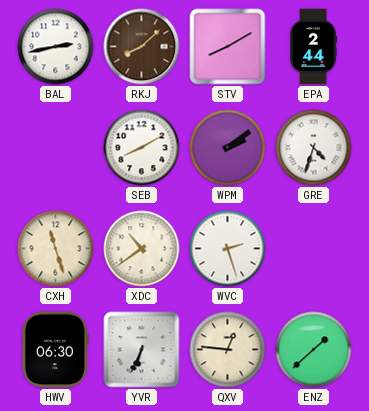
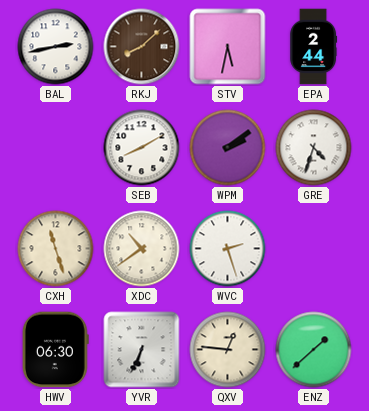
STV: 8:10 -> 5:32
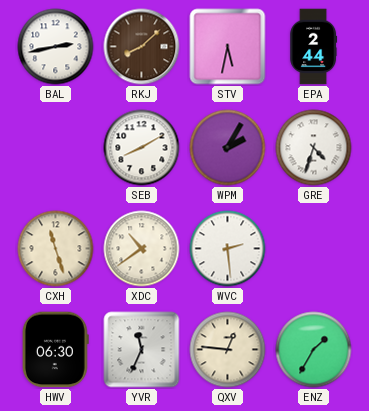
WPM: 2:09 -> 2:05
WVC: 2:27 -> 2:29
YVR: 6:34 -> 11:34
ENZ: 1:38 -> 1:35
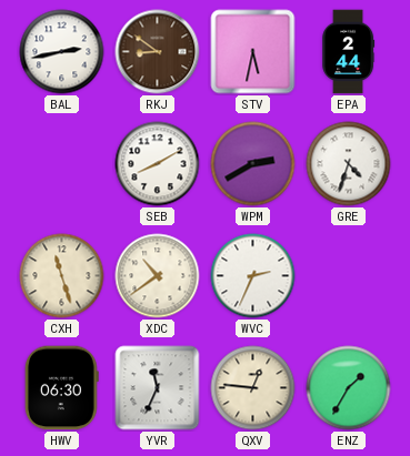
RKJ: 8:08 -> 8:51
WPM: 2:05 -> 2:40
WVC: 2:29 -> 2:34
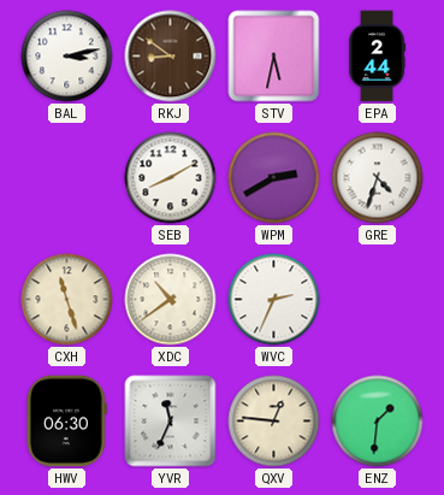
BAL: 2:43 -> 3:13
ENZ: 1:35 -> 1:31
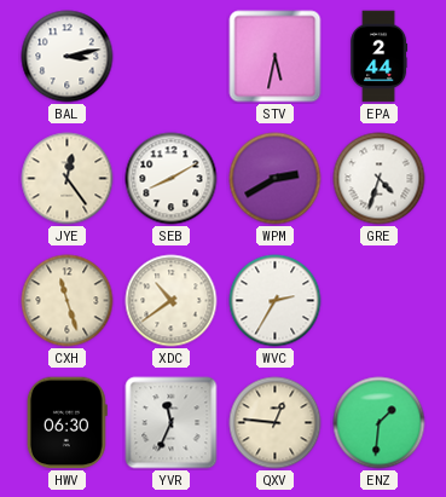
RKJ: 8:51 -> none
JYE: none -> 12:24
WVC: 2:34 -> 2:35
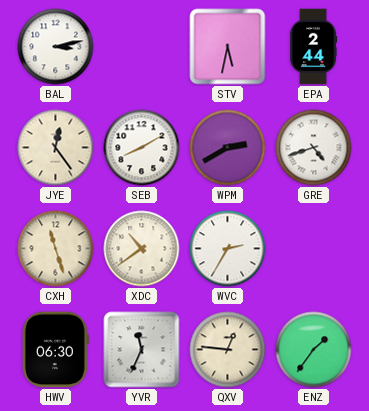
GRE: 4:33 -> 4:42
ENZ: 1:31 -> 1:36
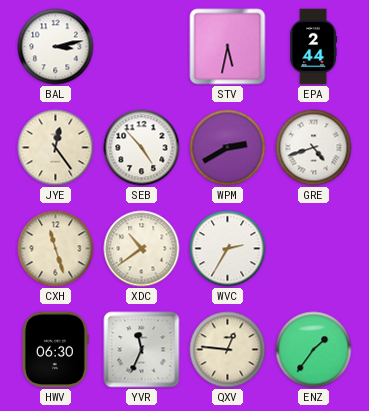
SEB: 8:10 -> 4:53
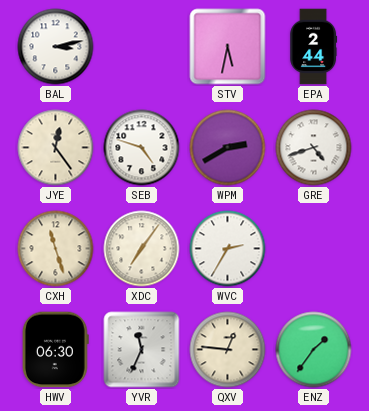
SEB: 4:53 -> 4:48
XDC: 10:39 -> 7:06
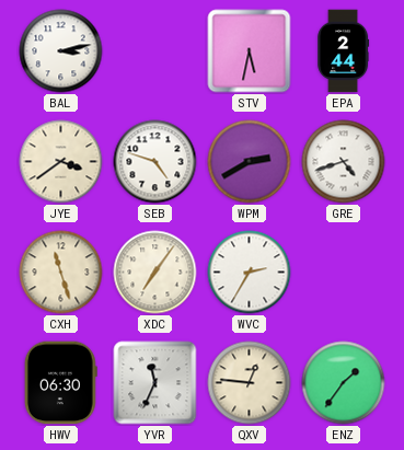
JYE: 12:24 -> 3:39
